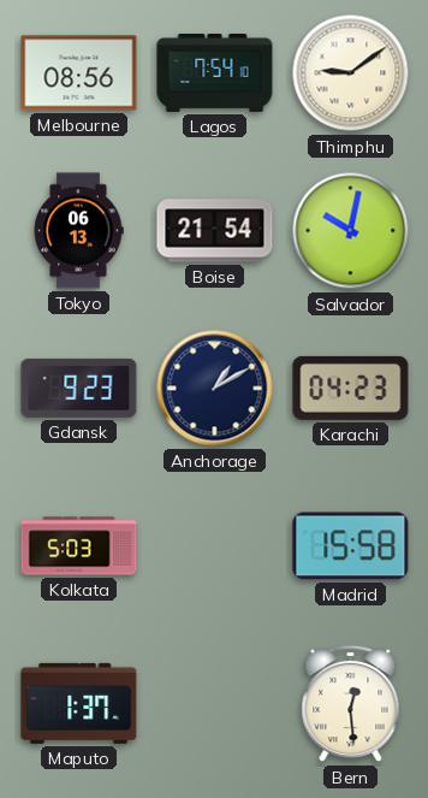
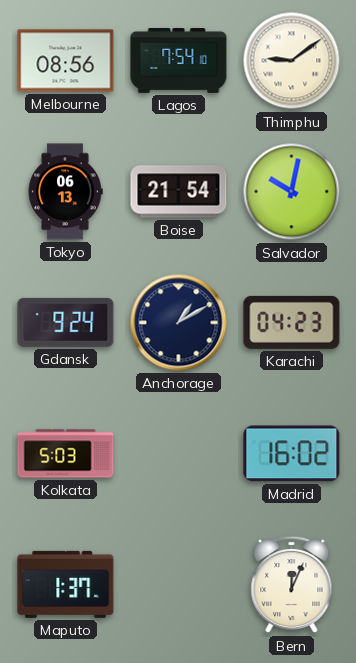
Gdansk: 9:23 -> 9:24
Madrid: 15:58 -> 16:02
Bern: 12:29 -> 12:04
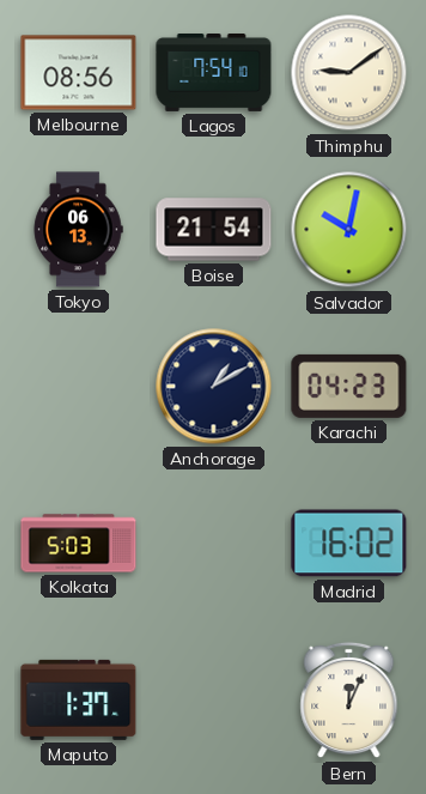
Gdansk: 9:24 -> none
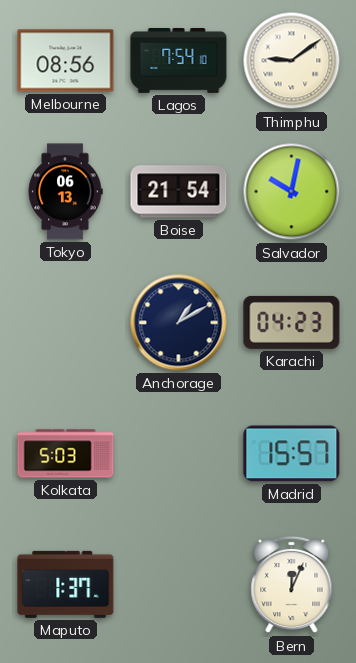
Madrid: 16:02 -> 15:57
